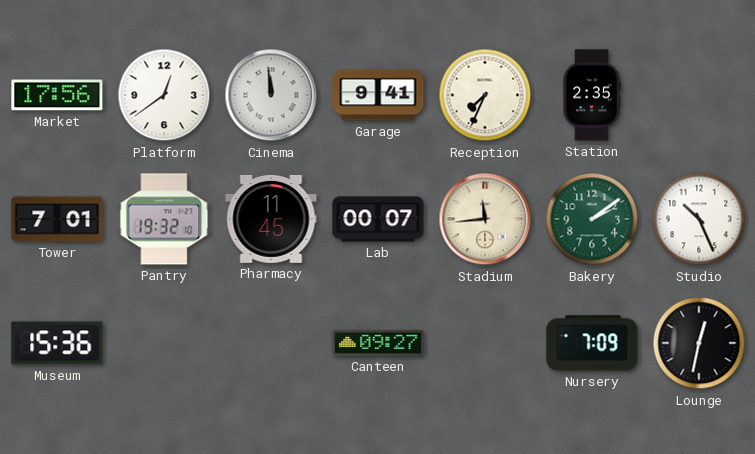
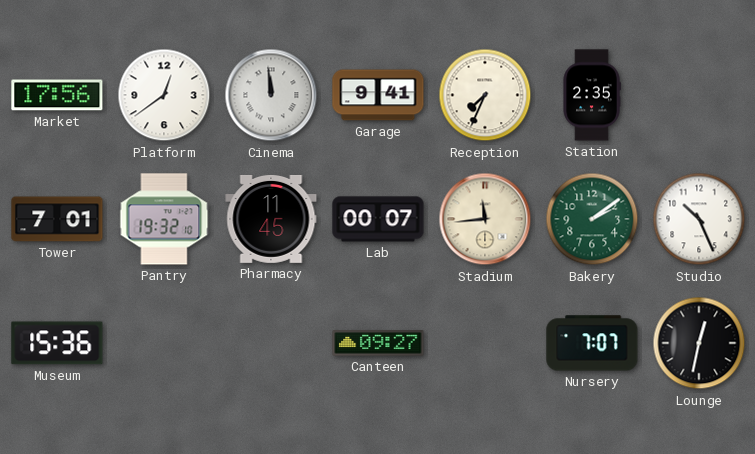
Nursery: 7:09 -> 7:07
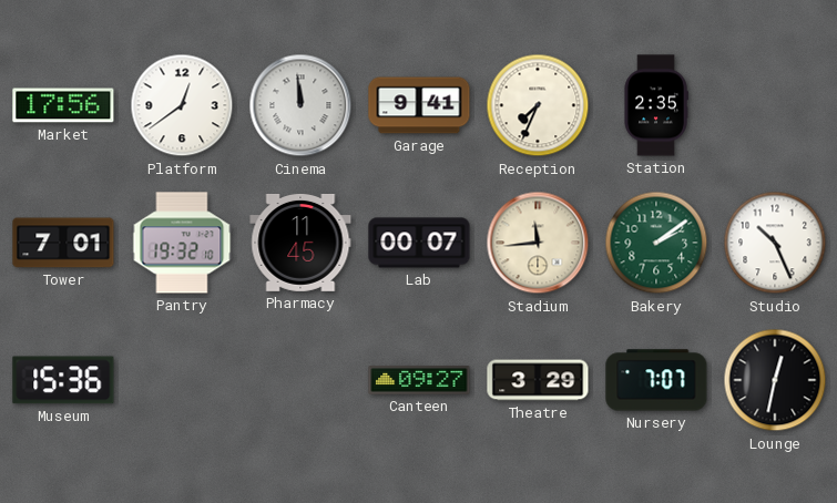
Theatre: none -> 3:29
